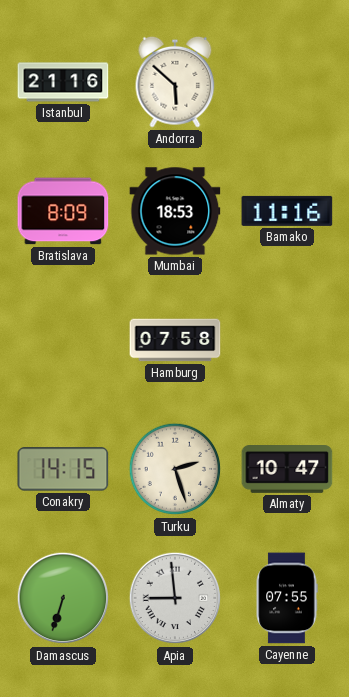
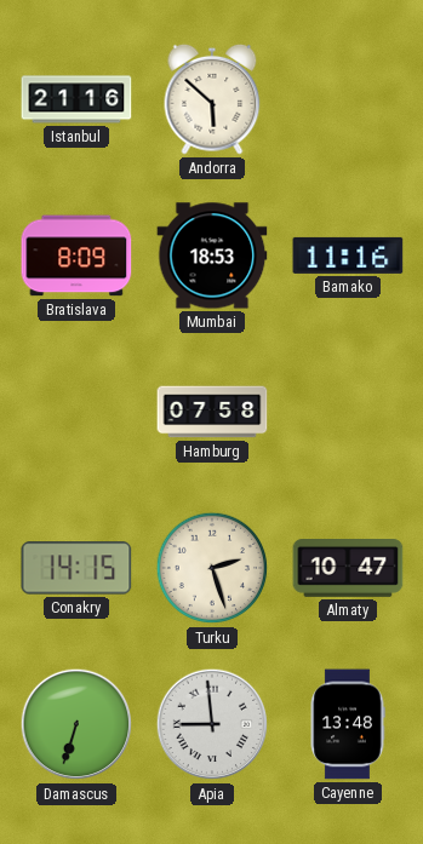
Cayenne: 07:55 -> 13:48
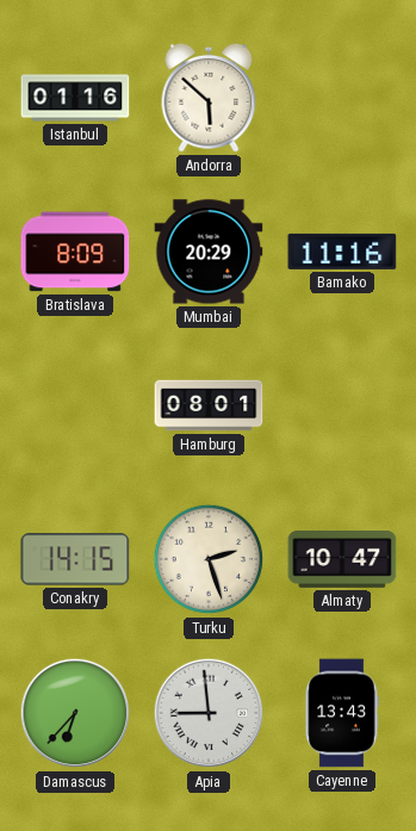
Istanbul: 21:16 -> 01:16
Mumbai: 18:53 -> 20:29
Hamburg: 07:58 -> 08:01
Damascus: 6:33 -> 6:37
Cayenne: 13:48 -> 13:43
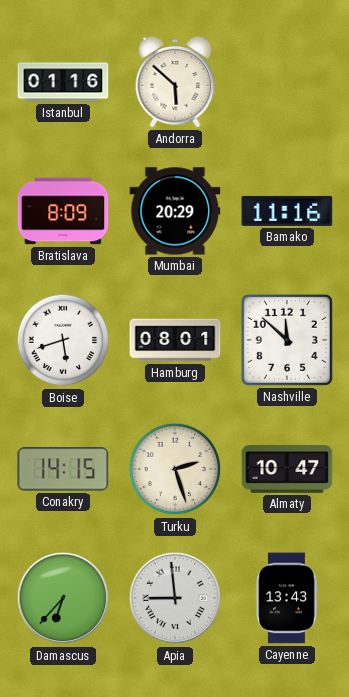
Boise: none -> 5:42
Nashville: none -> 11:52
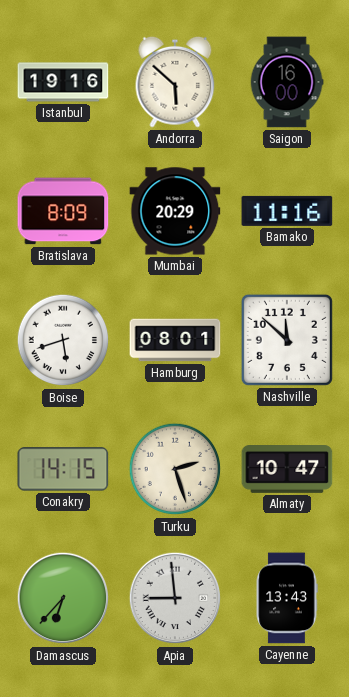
Istanbul: 01:16 -> 19:16
Saigon: none -> 16:00
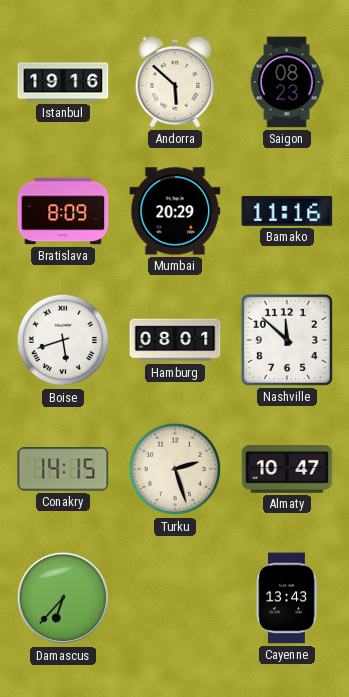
Saigon: 16:00 -> 08:23
Apia: 8:59 -> none
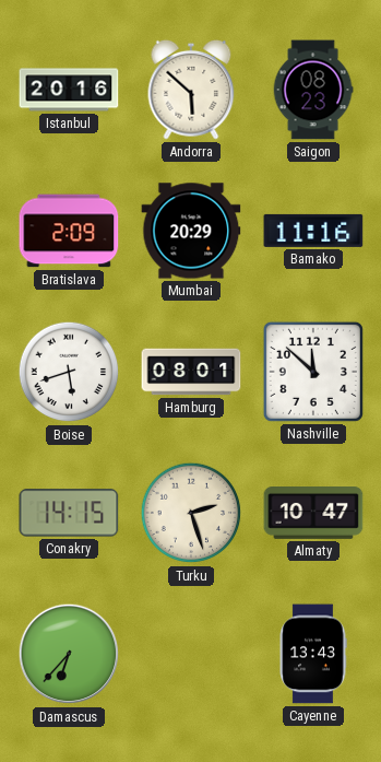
Istanbul: 19:16 -> 20:16
Bratislava: 8:09 -> 2:09
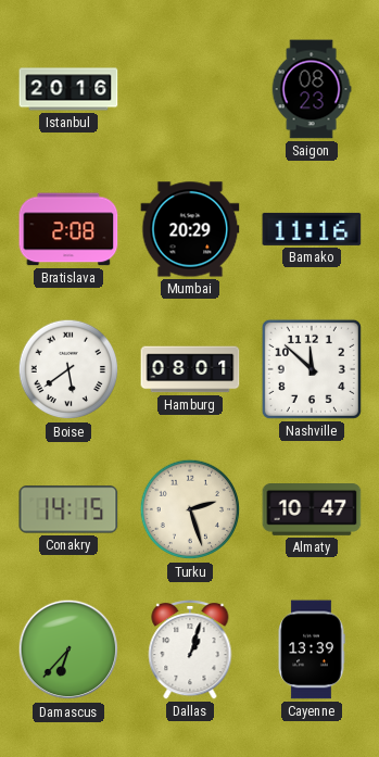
Andorra: 5:52 -> none
Bratislava: 2:09 -> 2:08
Boise: 5:42 -> 5:39
Dallas: none -> 1:03
Cayenne: 13:43 -> 13:39
